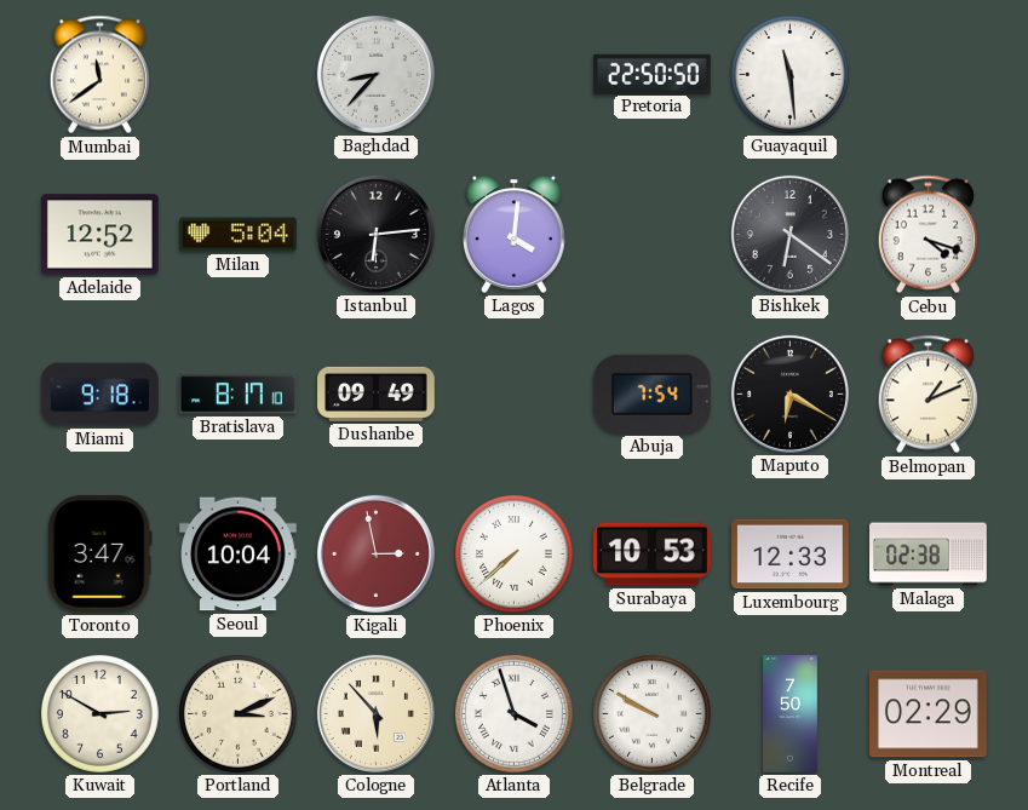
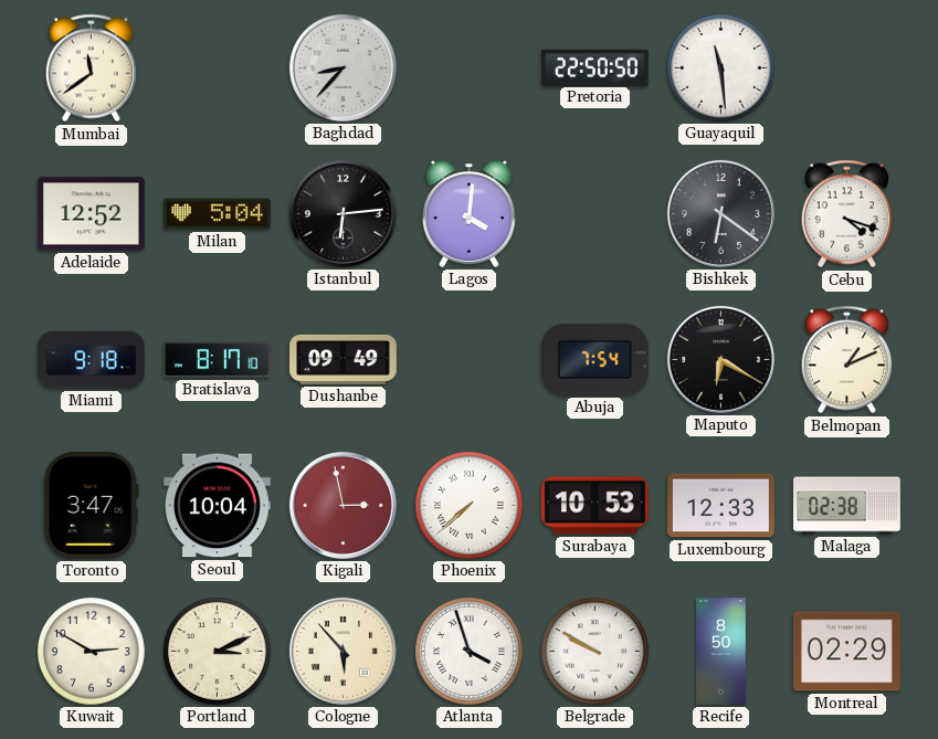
Recife: 7:50 -> 8:50
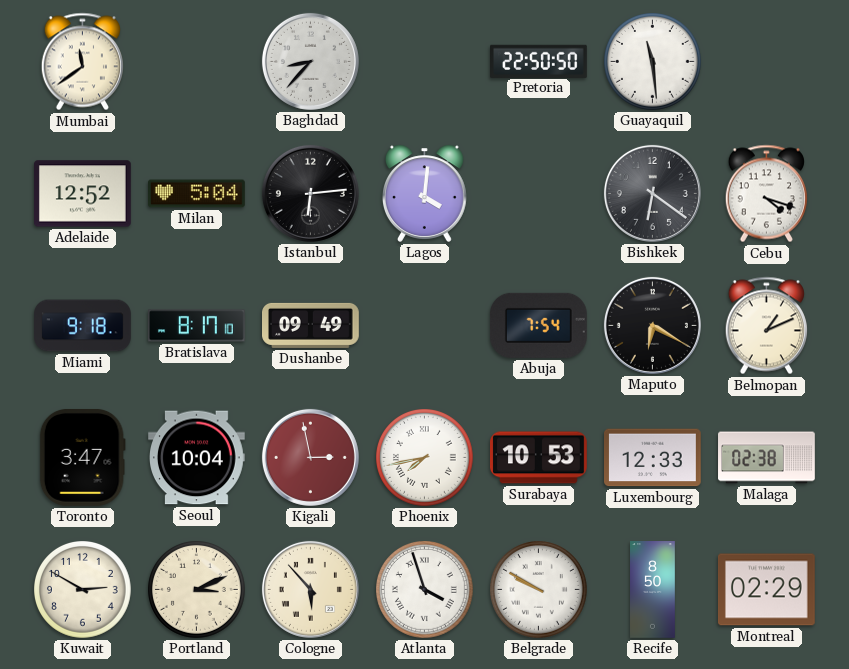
Phoenix: 7:38 -> 7:43
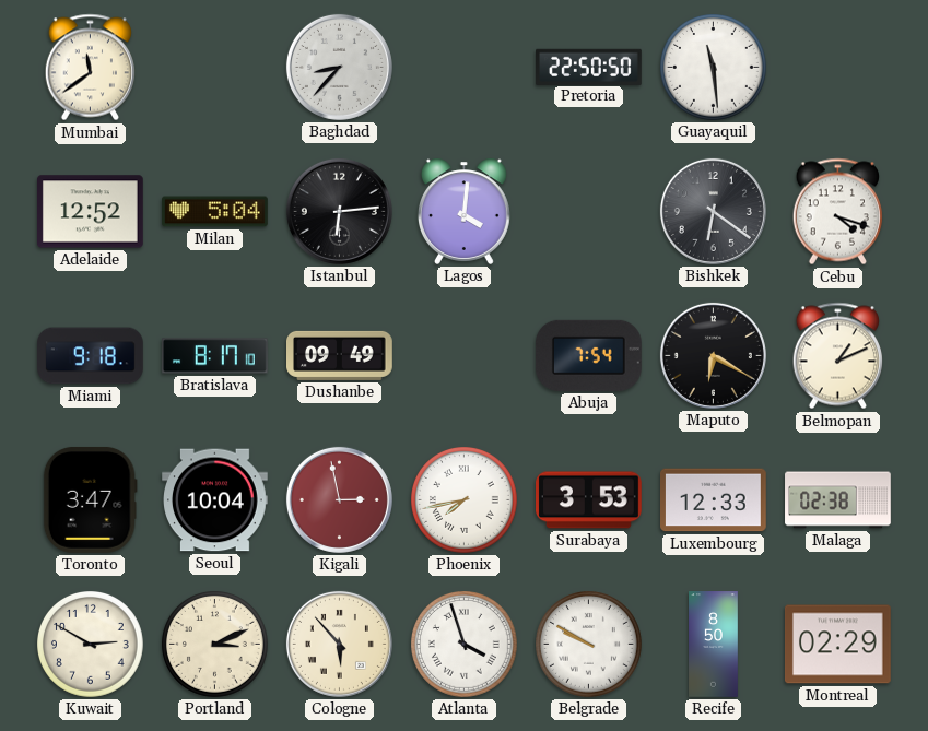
Surabaya: 10:53 -> 3:53
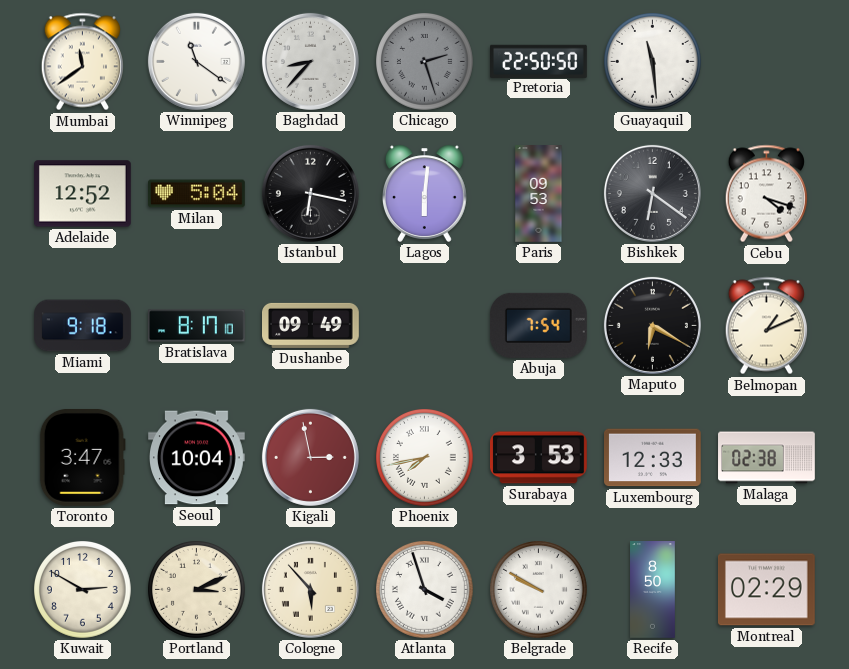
Winnipeg: none -> 11:21
Chicago: none -> 2:27
Istanbul: 6:14 -> 6:17
Lagos: 4:01 -> 6:01
Paris: none -> 09:53
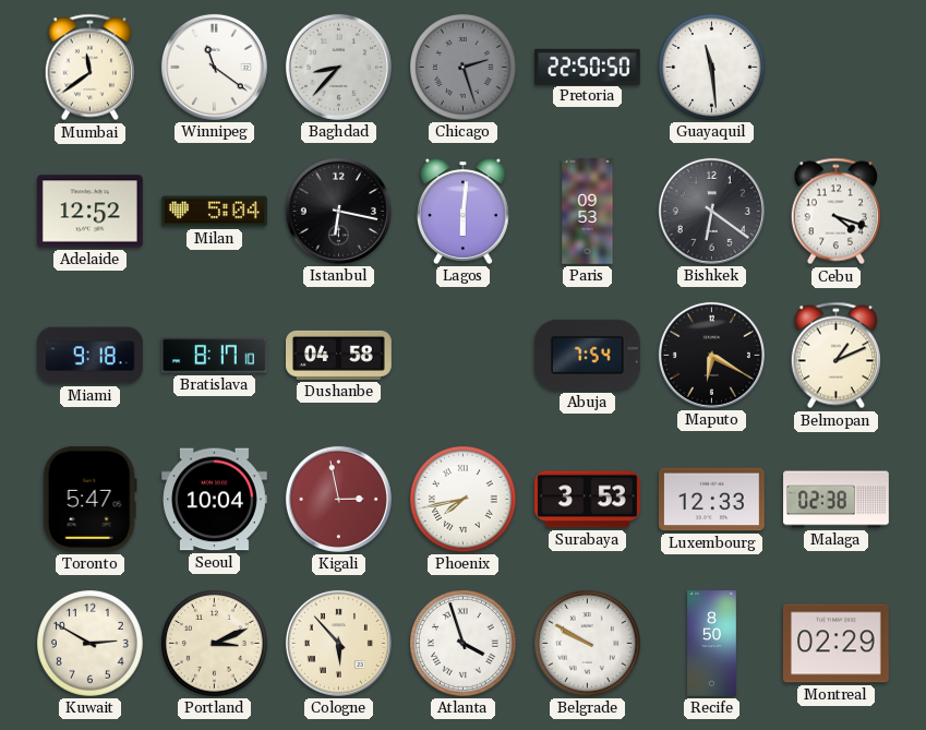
Dushanbe: 09:49 -> 04:58
Toronto: 3:47 -> 5:47
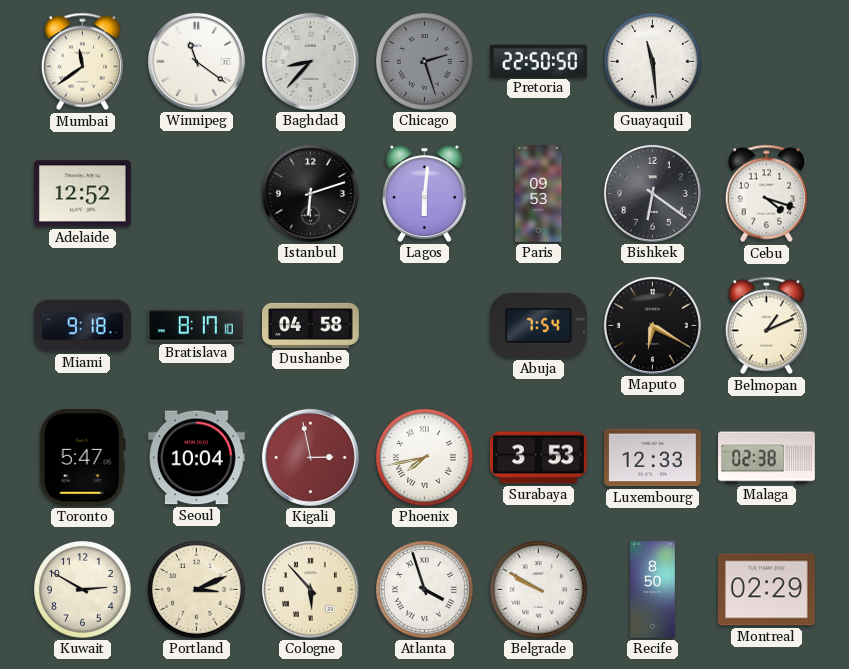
Milan: 5:04 -> none
Istanbul: 6:17 -> 6:12
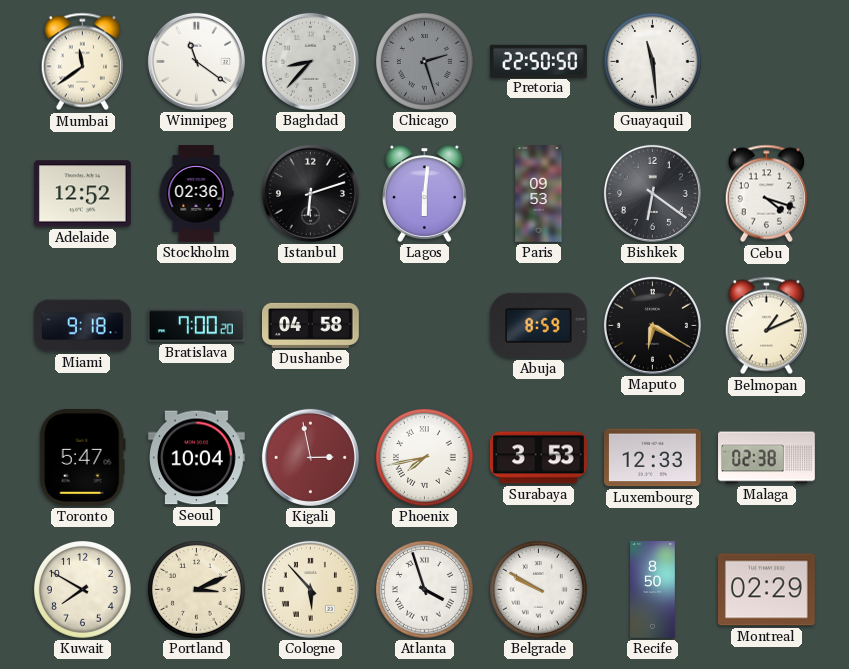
Stockholm: none -> 02:36
Bratislava: 8:17 -> 7:00
Abuja: 7:54 -> 8:59
Kuwait: 2:50 -> 7:50
